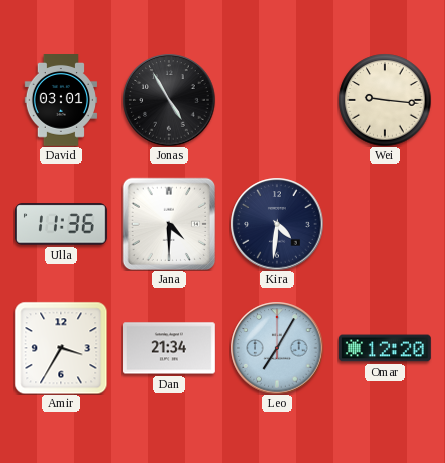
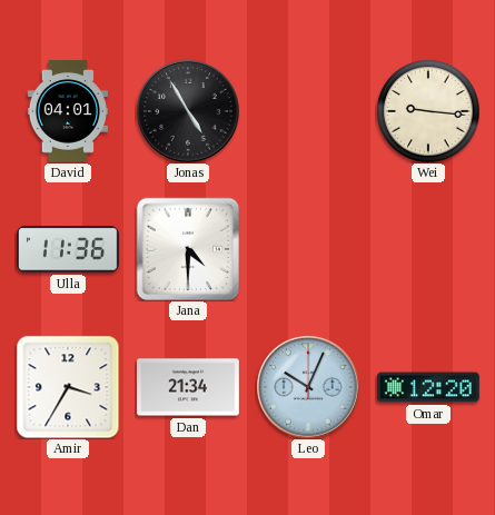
David: 03:01 -> 04:01
Kira: 4:31 -> none
Leo: 7:05 -> 10:04
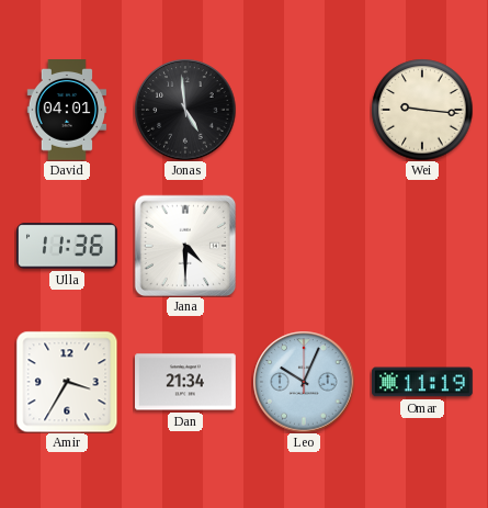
Jonas: 4:55 -> 4:59
Omar: 12:20 -> 11:19
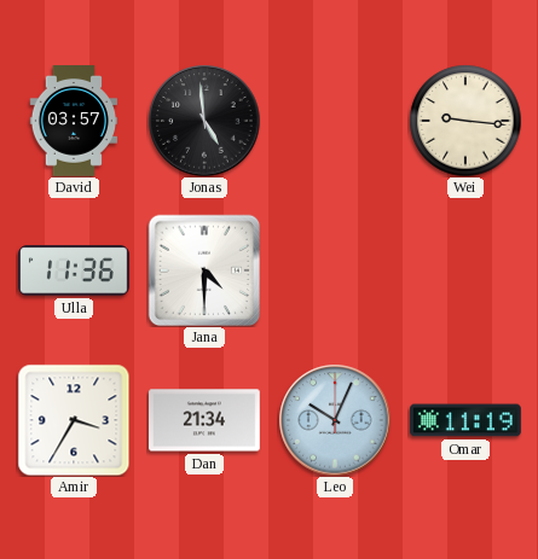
David: 04:01 -> 03:57
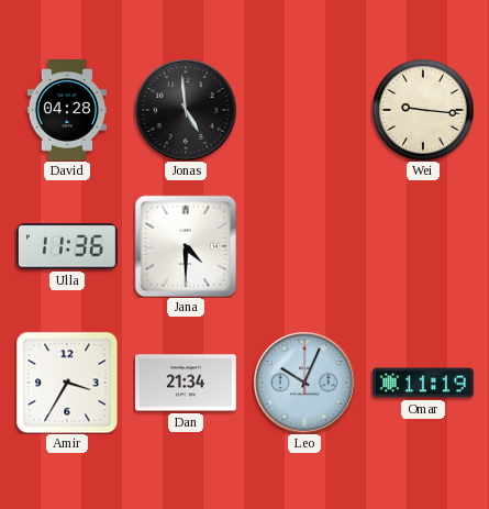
David: 03:57 -> 04:28
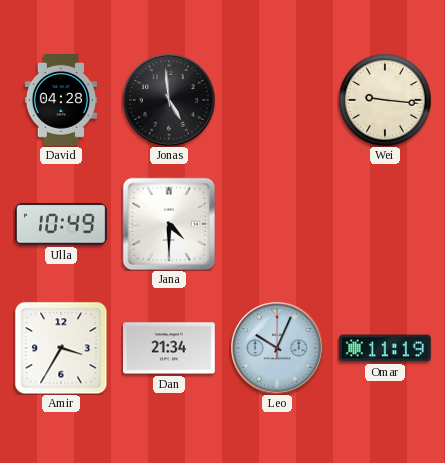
Ulla: 11:36 -> 10:49
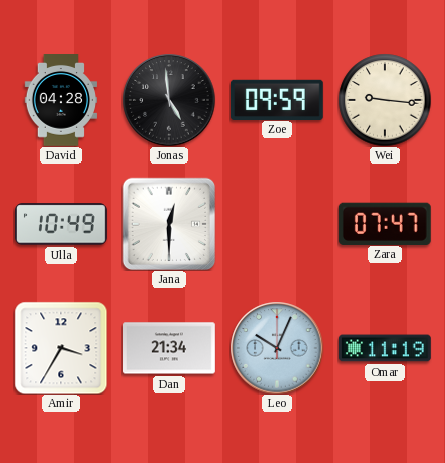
Zoe: none -> 09:59
Jana: 4:30 -> 12:30
Zara: none -> 07:47
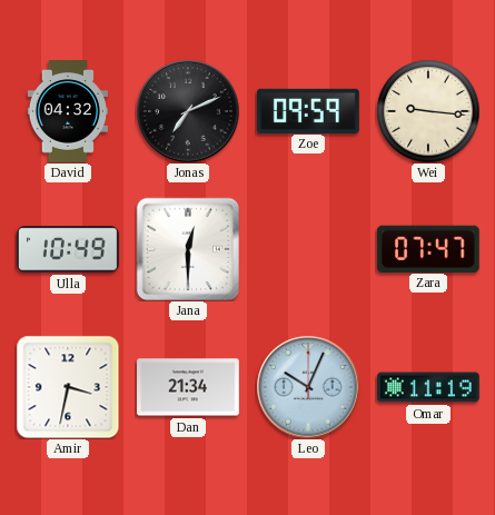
David: 04:28 -> 04:32
Jonas: 4:59 -> 7:11
Amir: 3:35 -> 3:32
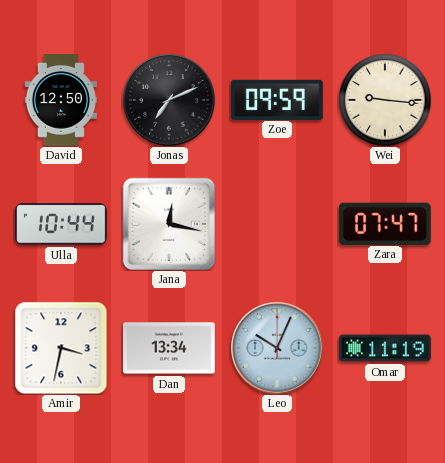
David: 04:32 -> 12:50
Ulla: 10:49 -> 10:44
Jana: 12:30 -> 12:17
Dan: 21:34 -> 13:34
